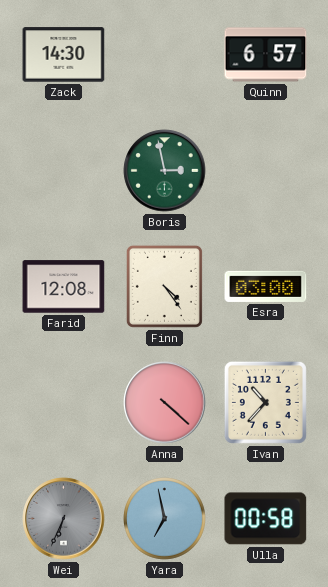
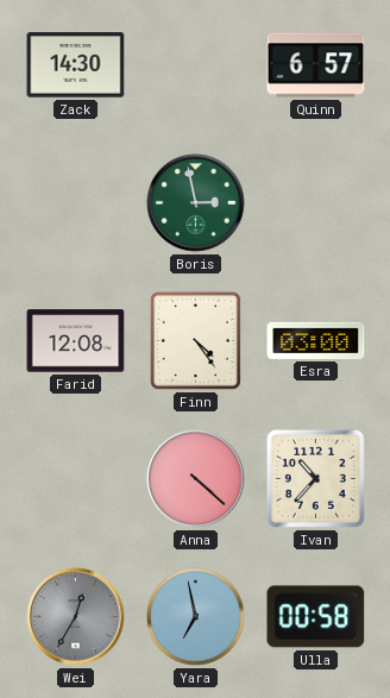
Wei: 6:34 -> 12:35
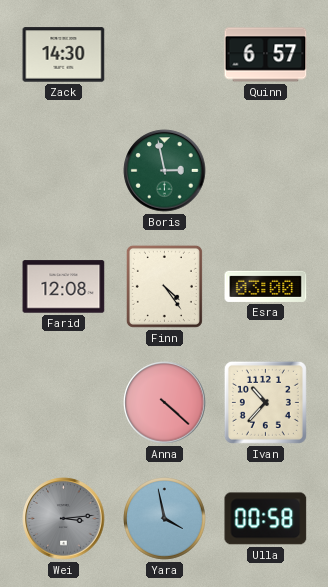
Wei: 12:35 -> 3:14
Yara: 6:58 -> 3:58
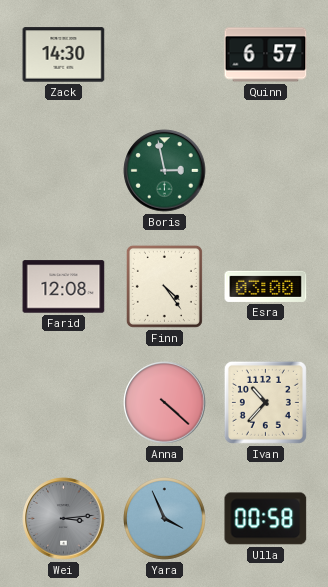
Yara: 3:58 -> 3:56
